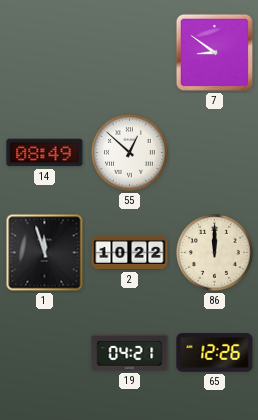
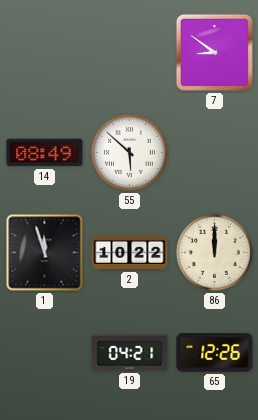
55: 12:52 -> 5:52
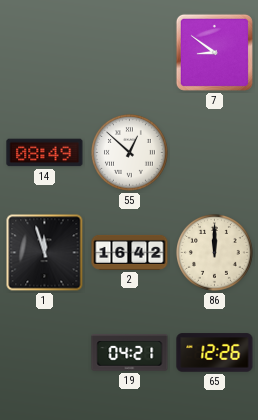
55: 5:52 -> 12:52
2: 10:22 -> 16:42
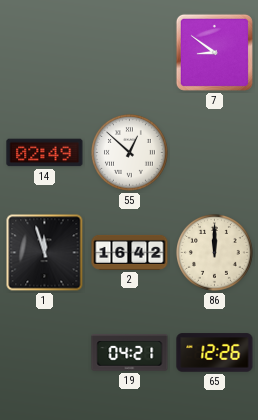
14: 08:49 -> 02:49
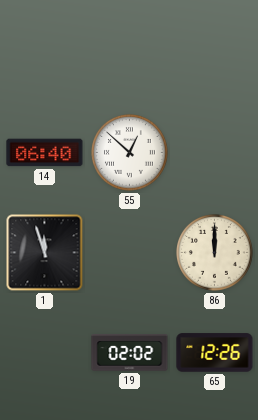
7: 8:51 -> none
14: 02:49 -> 06:40
2: 16:42 -> none
19: 04:21 -> 02:02
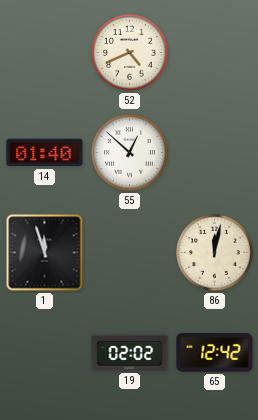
52: none -> 4:41
14: 06:40 -> 01:40
86: 12:00 -> 12:02
65: 12:26 -> 12:42
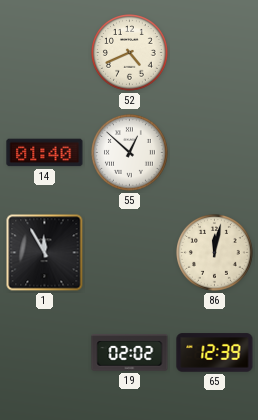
1: 11:57 -> 11:55
65: 12:42 -> 12:39
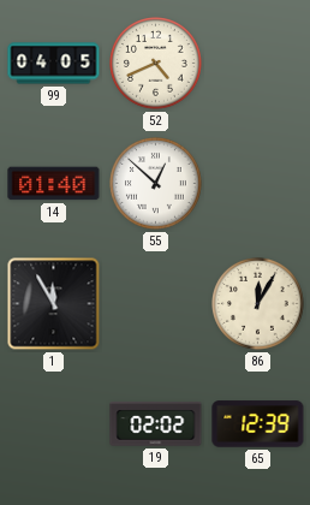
99: none -> 04:05
86: 12:02 -> 12:05
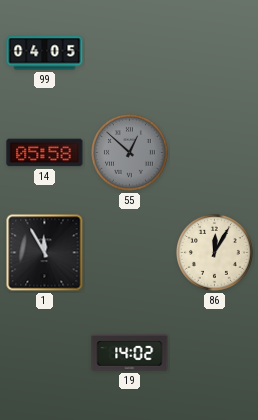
52: 4:41 -> none
14: 01:40 -> 05:58
55 dial: white -> grey
19: 02:02 -> 14:02
65: 12:39 -> none
